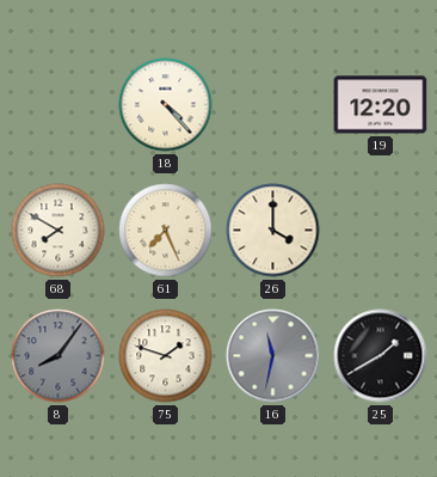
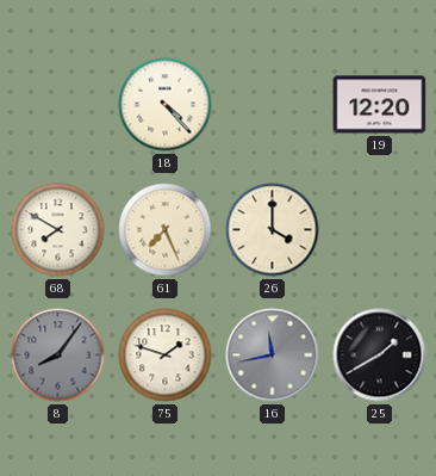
16: 11:32 -> 11:43
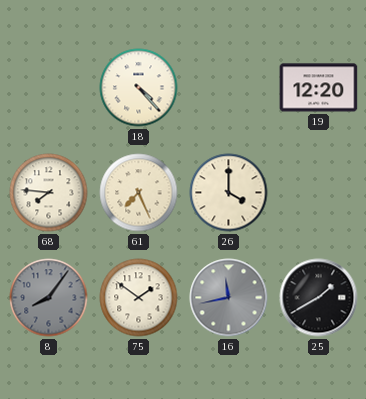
68: 7:50 -> 7:46
75: 1:48 -> 1:51
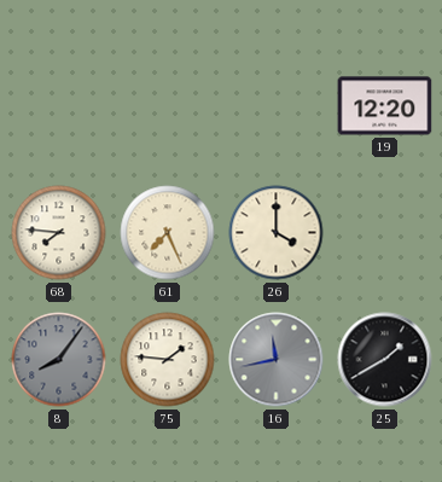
18: 4:23 -> none
75: 1:51 -> 1:46
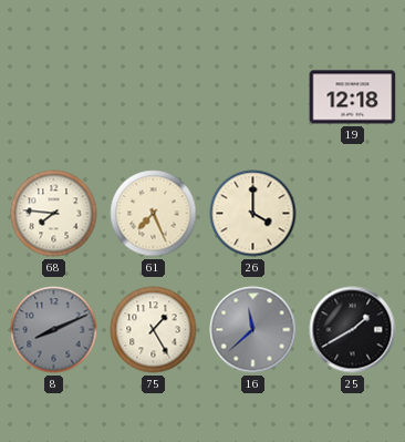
19: 12:20 -> 12:18
8: 8:06 -> 8:11
75: 1:46 -> 1:25
16: 11:43 -> 11:38
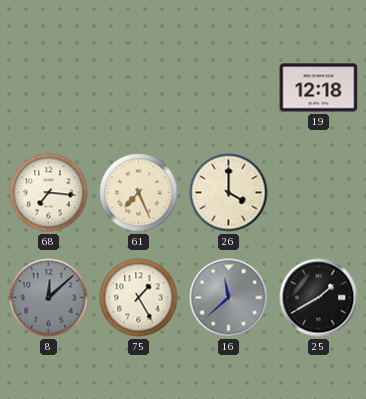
68: 7:46 -> 7:16
8: 8:11 -> 12:08
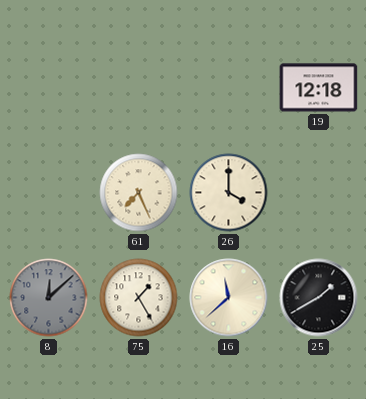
68: 7:16 -> none
16 dial: grey -> cream
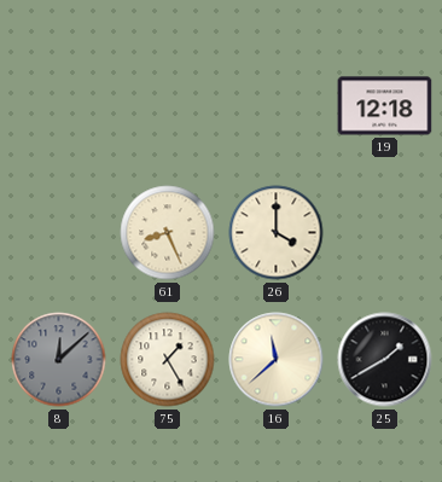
61: 7:26 -> 8:26
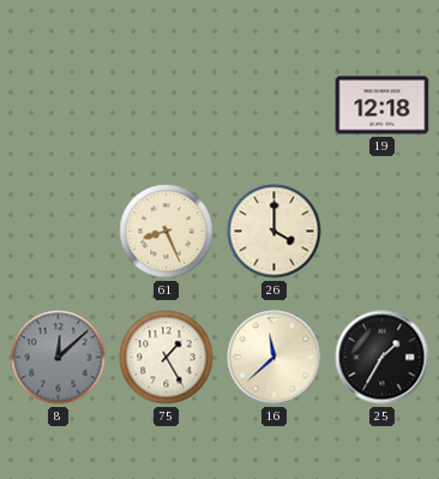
25: 1:40 -> 1:35
